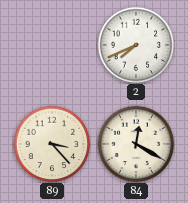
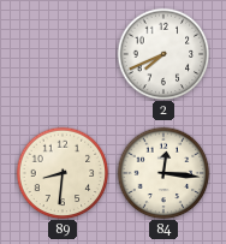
89: 3:23 -> 8:31
84: 12:20 -> 12:16
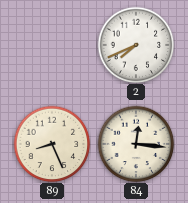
89: 8:31 -> 8:26
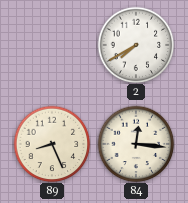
2: 7:41 -> 7:40
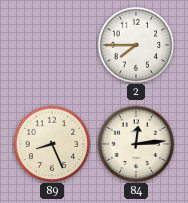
2: 7:40 -> 7:45
84: 12:16 -> 12:14
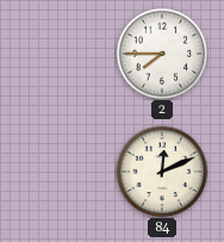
89: 8:26 -> none
84: 12:14 -> 12:11
